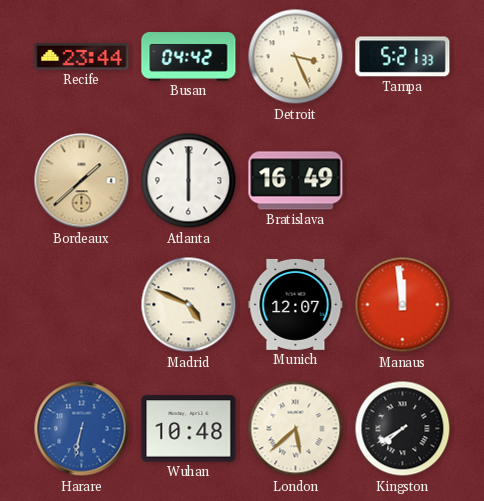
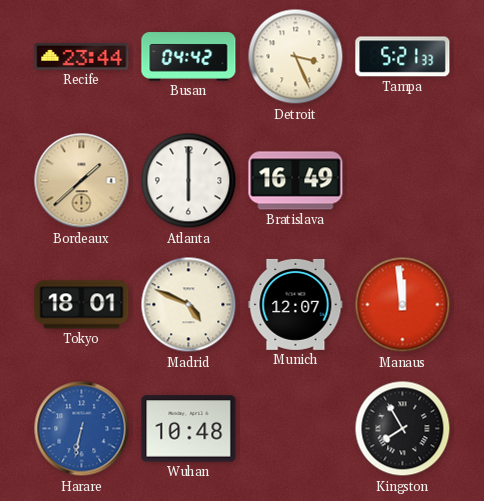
Tokyo: none -> 18:01
London: 5:38 -> none
Kingston: 7:40 -> 7:55
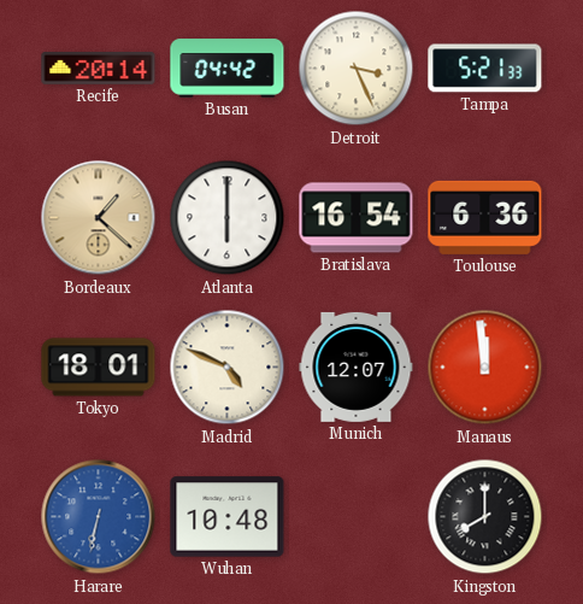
Recife: 23:44 -> 20:14
Bordeaux: 1:38 -> 1:22
Bratislava: 16:49 -> 16:54
Toulouse: none -> 6:36
Kingston: 7:55 -> 8:00
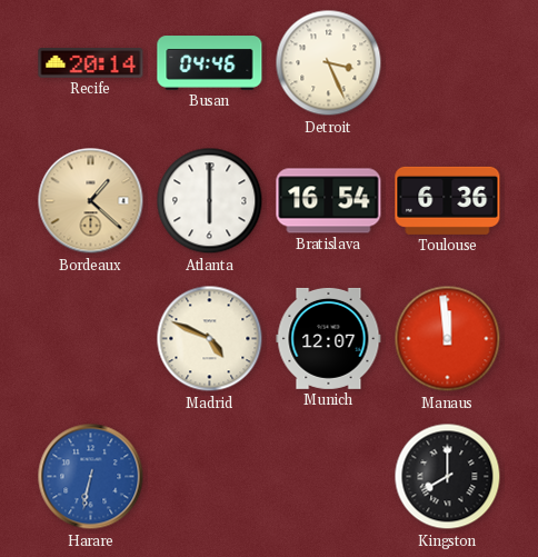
Busan: 04:42 -> 04:46
Tampa: 5:21 -> none
Tokyo: 18:01 -> none
Wuhan: 10:48 -> none
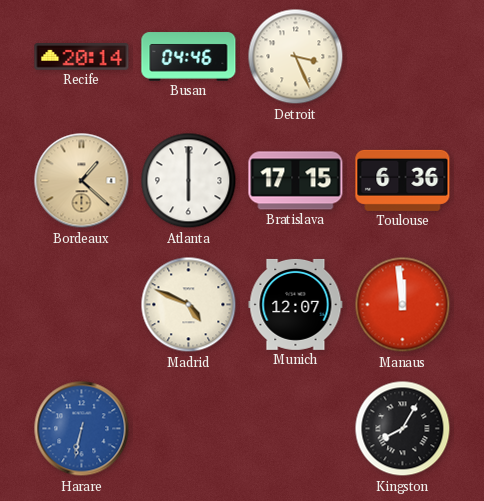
Bratislava: 16:54 -> 17:15
Kingston: 8:00 -> 8:05
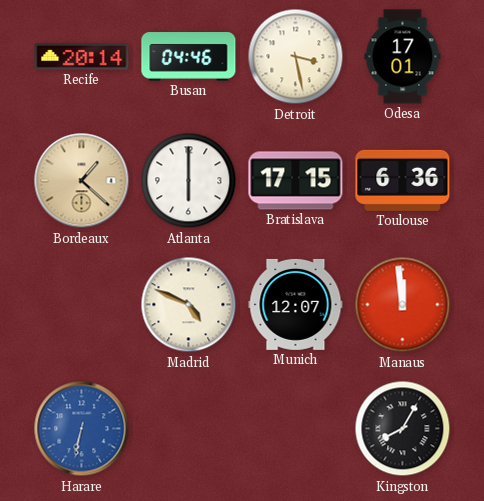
Detroit: 3:26 -> 3:28
Odesa: none -> 17:01
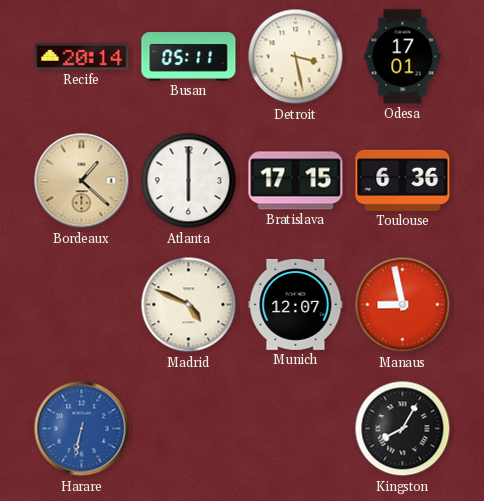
Busan: 04:46 -> 05:11
Manaus: 11:59 -> 8:58
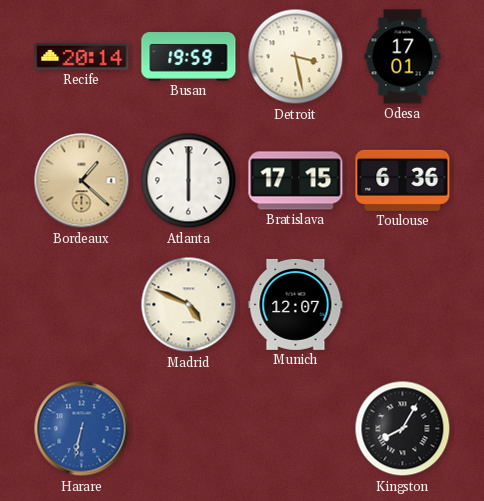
Busan: 05:11 -> 19:59
Manaus: 8:58 -> none
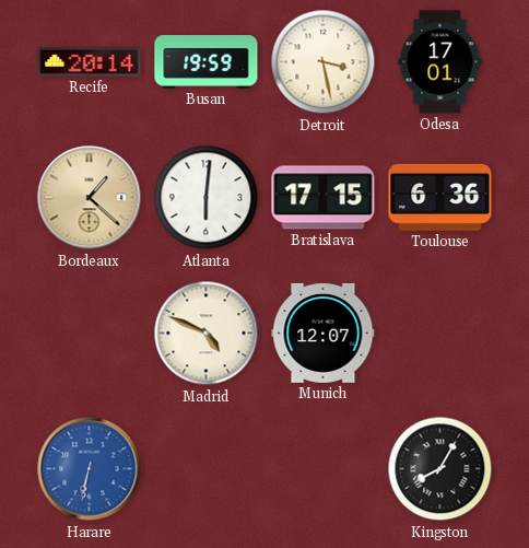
Atlanta: 6:00 -> 6:01
